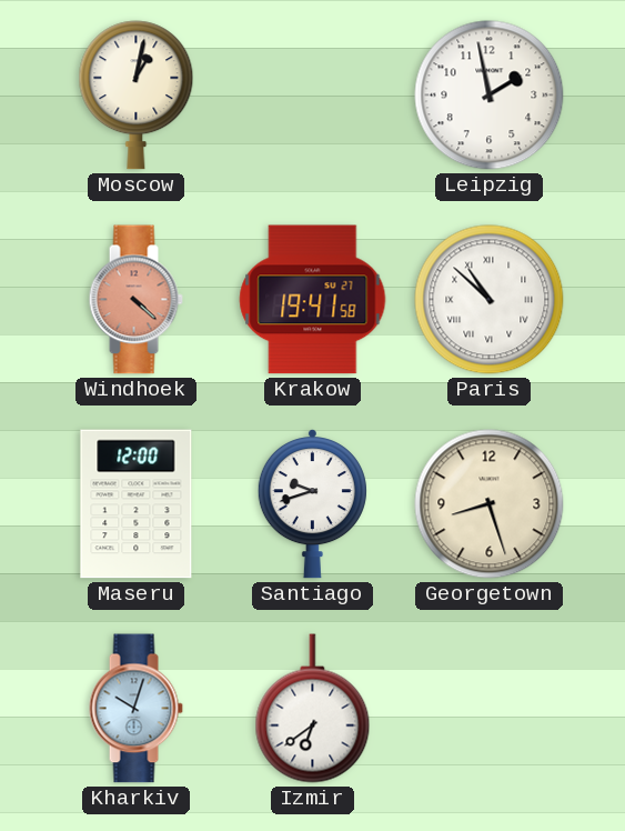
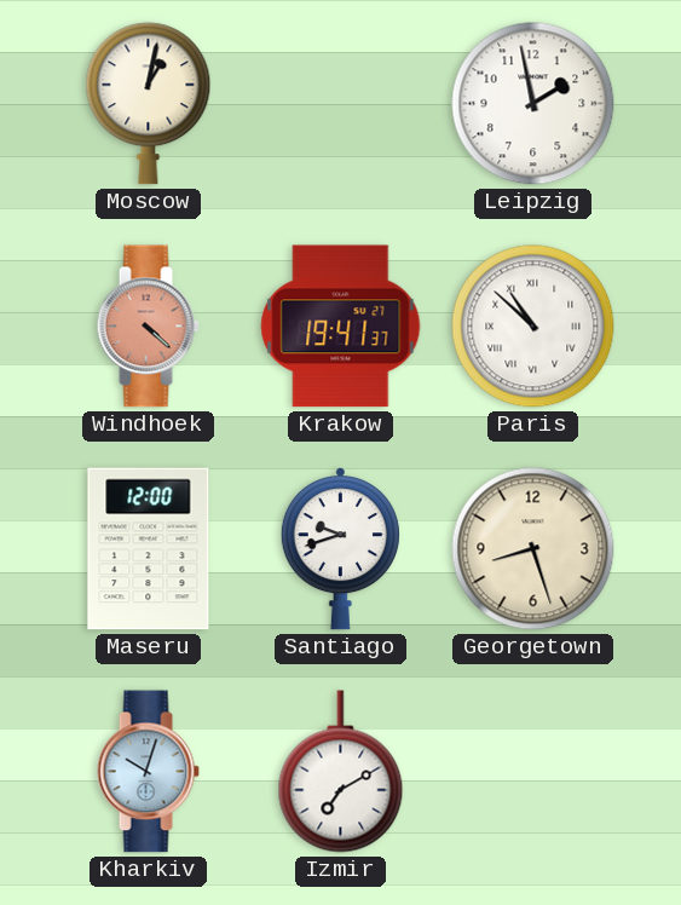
Krakow: 19:41:58 -> 19:41:37
Izmir: 6:39 -> 7:10
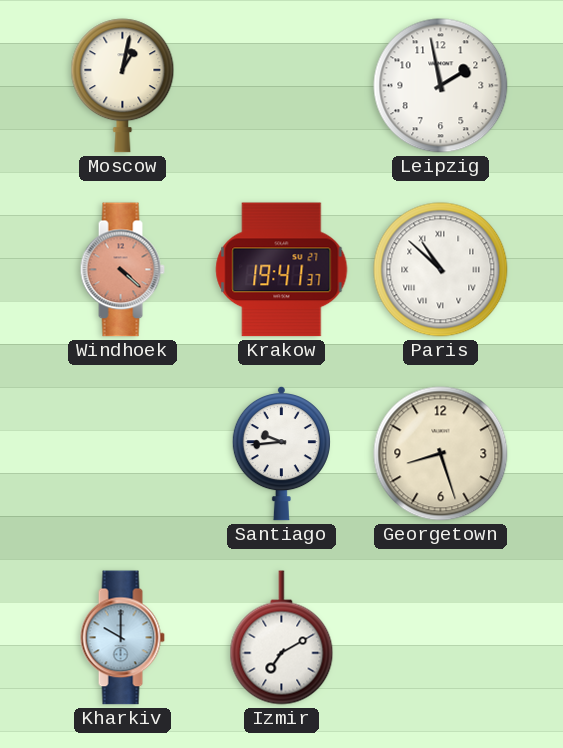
Maseru: 12:00 -> none
Santiago: 9:42 -> 9:44
Kharkiv: 10:03 -> 10:00
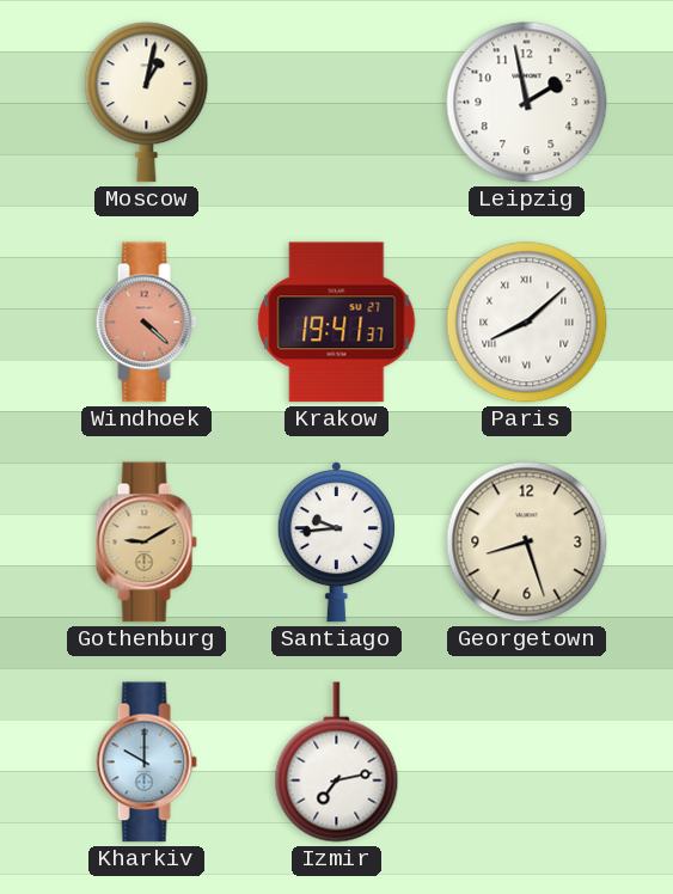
Paris: 10:52 -> 8:08
Gothenburg: none -> 9:10
Izmir: 7:10 -> 7:13
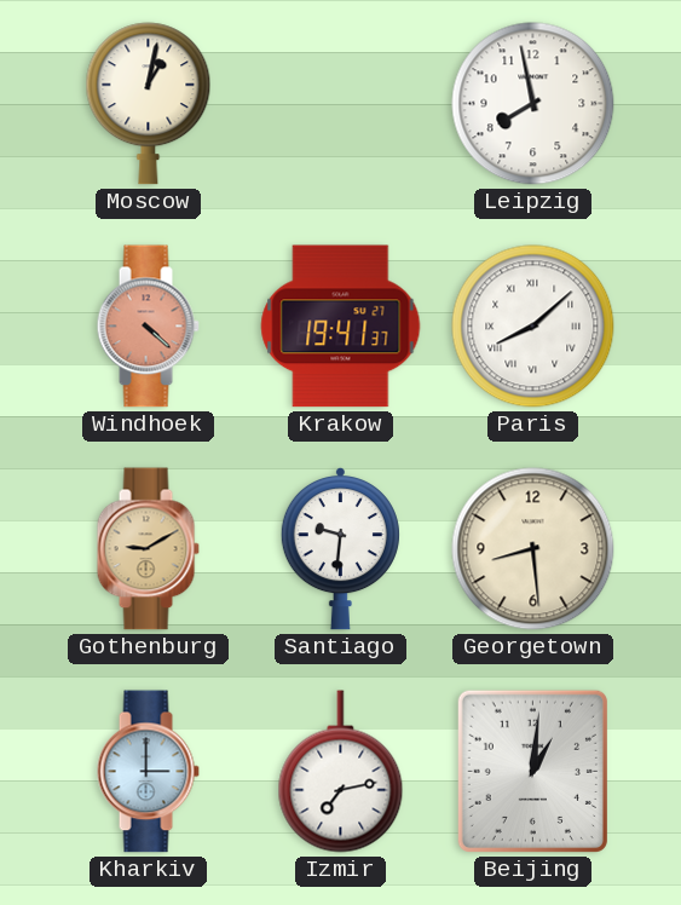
Leipzig: 1:58 -> 7:58
Santiago: 9:44 -> 9:31
Georgetown: 8:27 -> 8:29
Kharkiv: 10:00 -> 3:00
Beijing: none -> 1:01
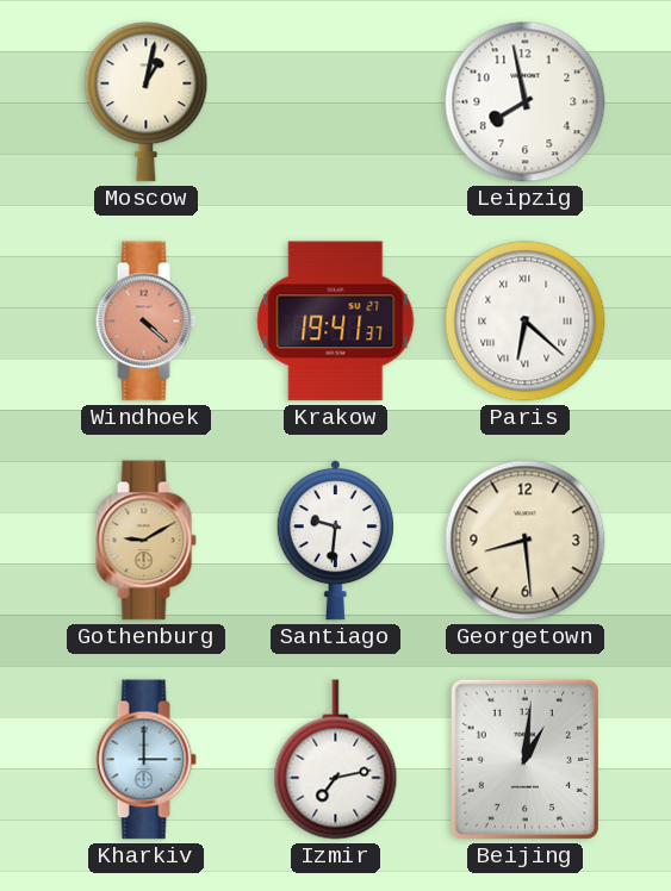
Paris: 8:08 -> 6:22
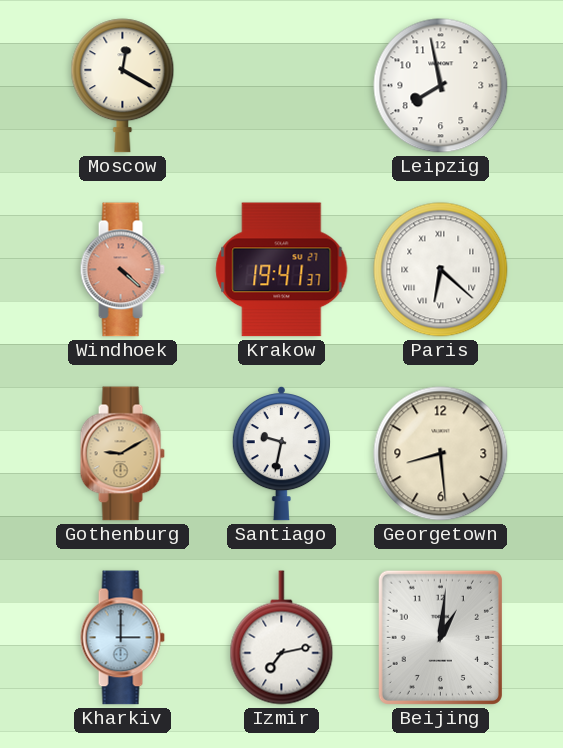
Moscow: 1:02 -> 12:20
Santiago: 9:31 -> 9:32
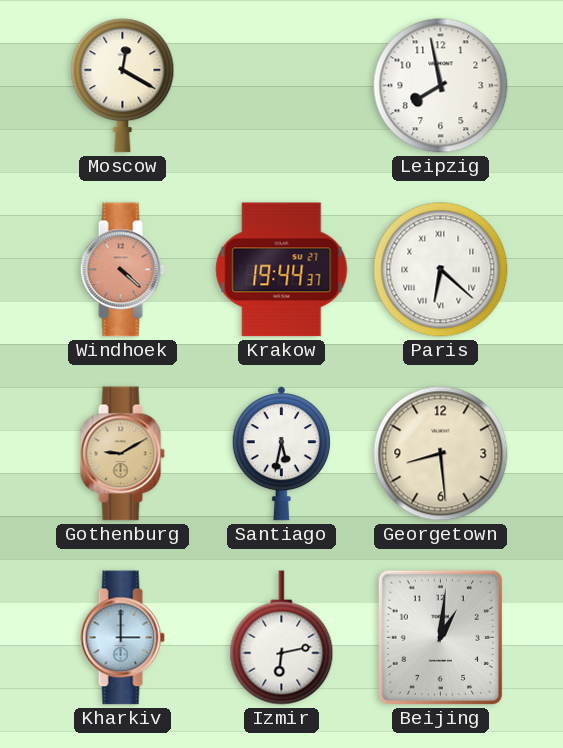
Krakow: 19:41 -> 19:44
Santiago: 9:32 -> 5:32
Izmir: 7:13 -> 6:13
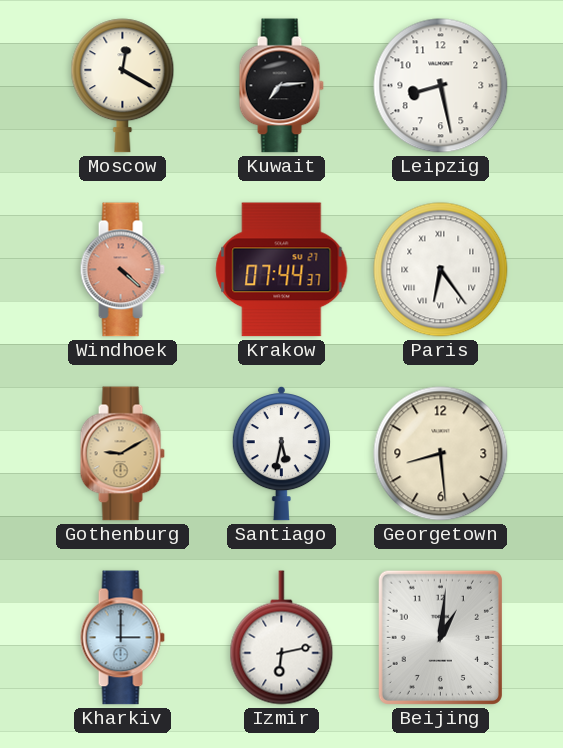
Kuwait: none -> 7:14
Leipzig: 7:58 -> 8:28
Krakow: 19:44 -> 07:44
Paris: 6:22 -> 6:24
